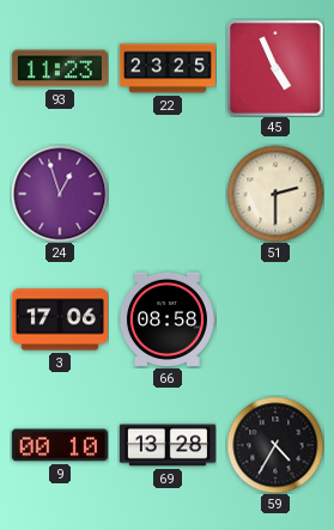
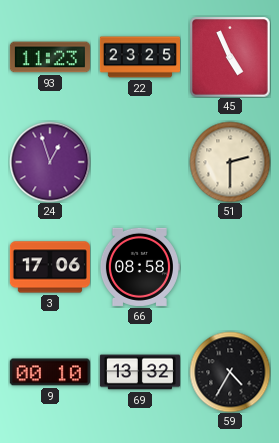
69: 13:28 -> 13:32
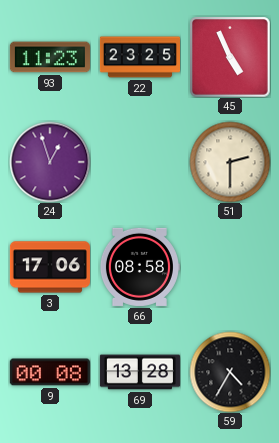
9: 00:10 -> 00:08
69: 13:32 -> 13:28
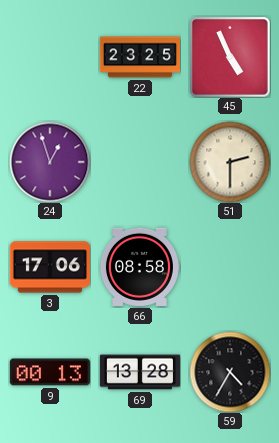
93: 11:23 -> none
9: 00:08 -> 00:13
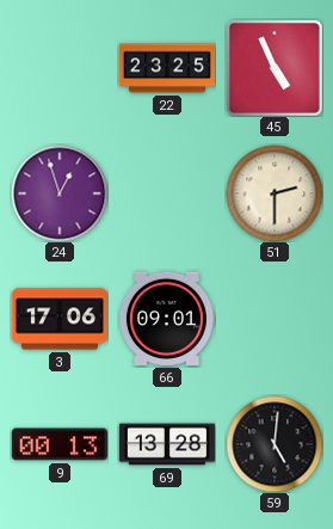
66: 08:58 -> 09:01
59: 4:35 -> 5:01
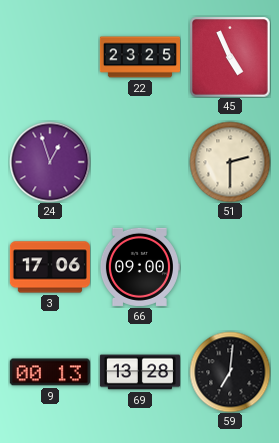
66: 09:01 -> 09:00
59: 5:01 -> 7:01
